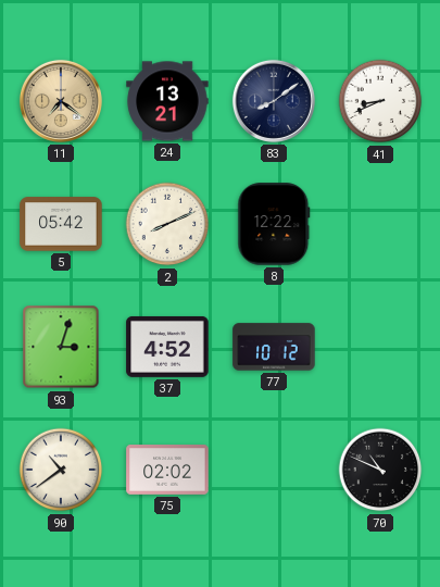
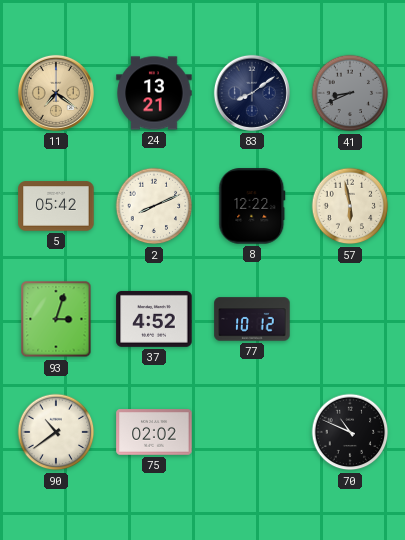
41 dial: white -> grey
57: none -> 5:58
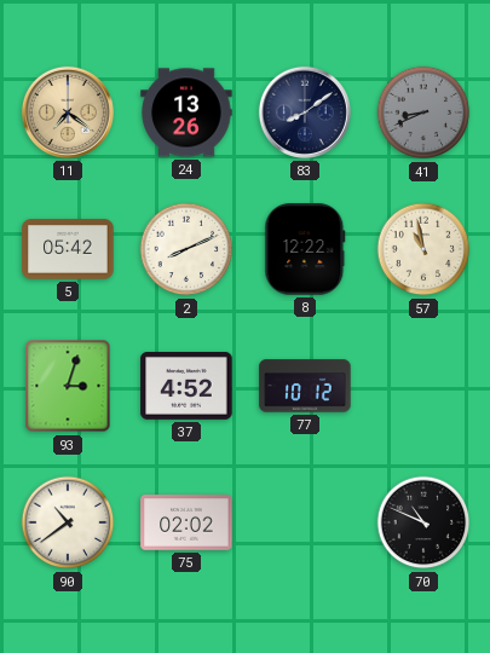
24: 13:21 -> 13:26
57: 5:58 -> 10:58
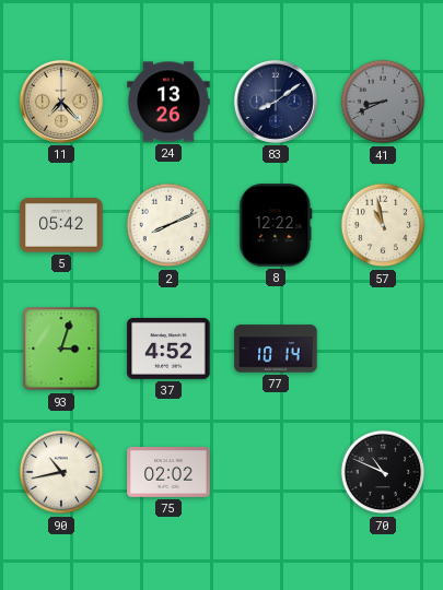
11: 7:21 -> 7:23
77: 10:12 -> 10:14
90: 10:39 -> 10:43
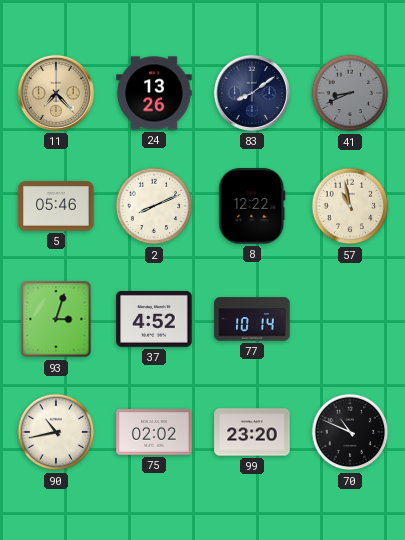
5: 05:42 -> 05:46
99: none -> 23:20
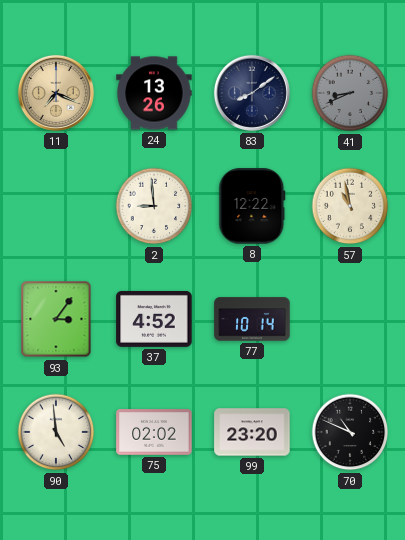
11: 7:23 -> 7:19
5: 05:46 -> none
2: 8:11 -> 8:59
93: 3:03 -> 3:06
90: 10:43 -> 4:59
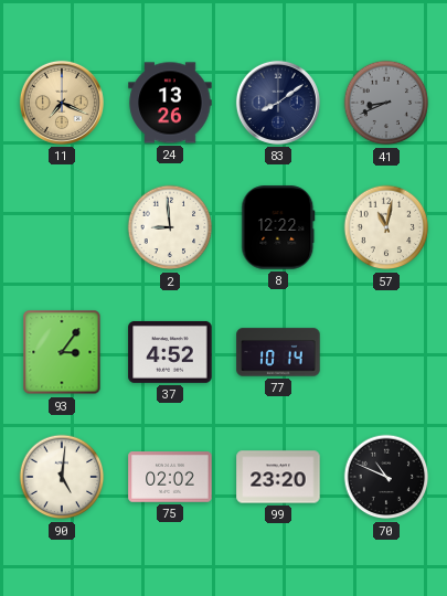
57: 10:58 -> 11:02
90: 4:59 -> 5:01
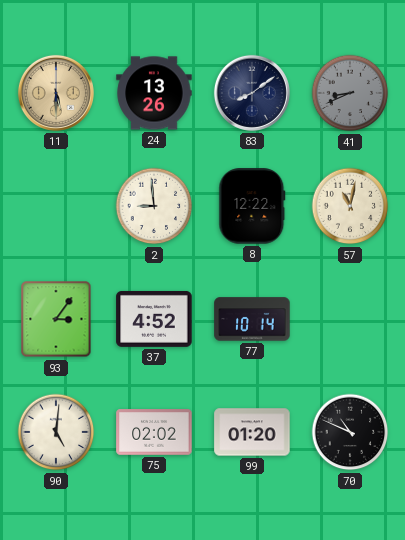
11: 7:19 -> 5:30
99: 23:20 -> 01:20
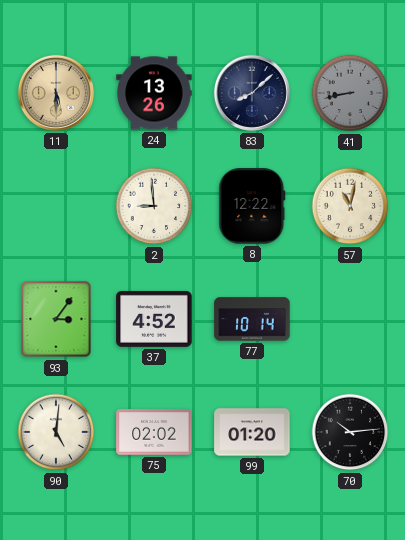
83: 8:09 -> 8:08
41: 8:41 -> 8:43
70: 10:49 -> 10:14
